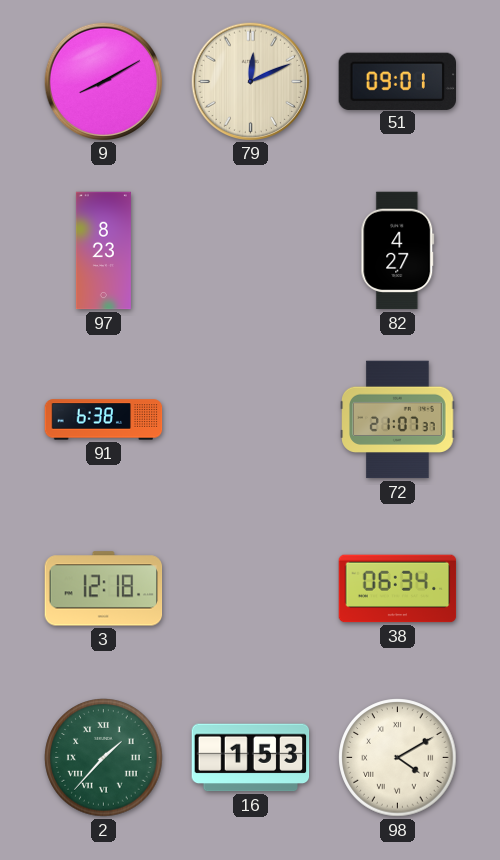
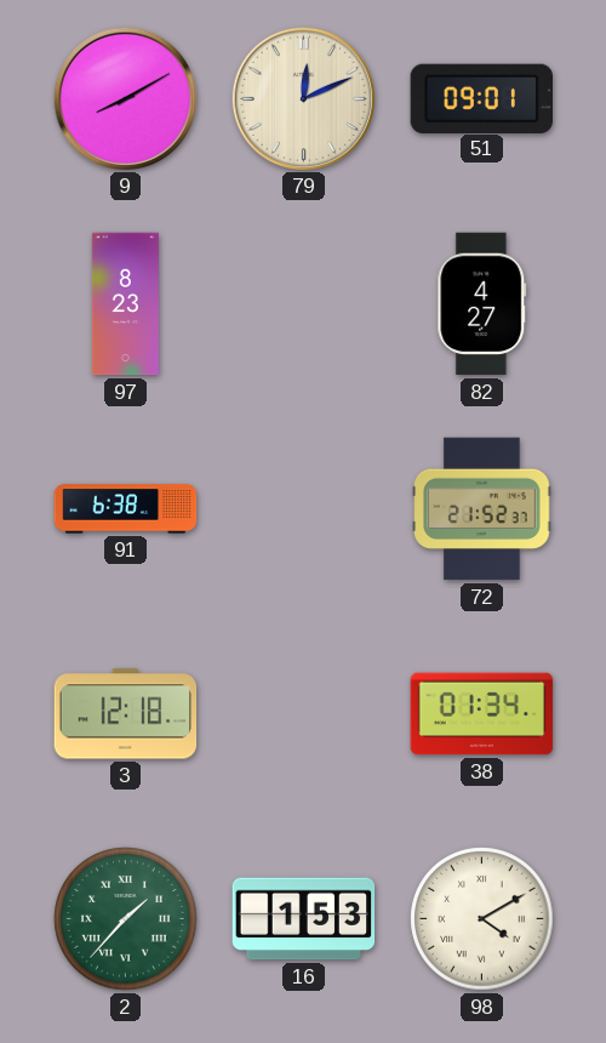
72: 21:07 -> 21:52
38: 06:34 -> 01:34
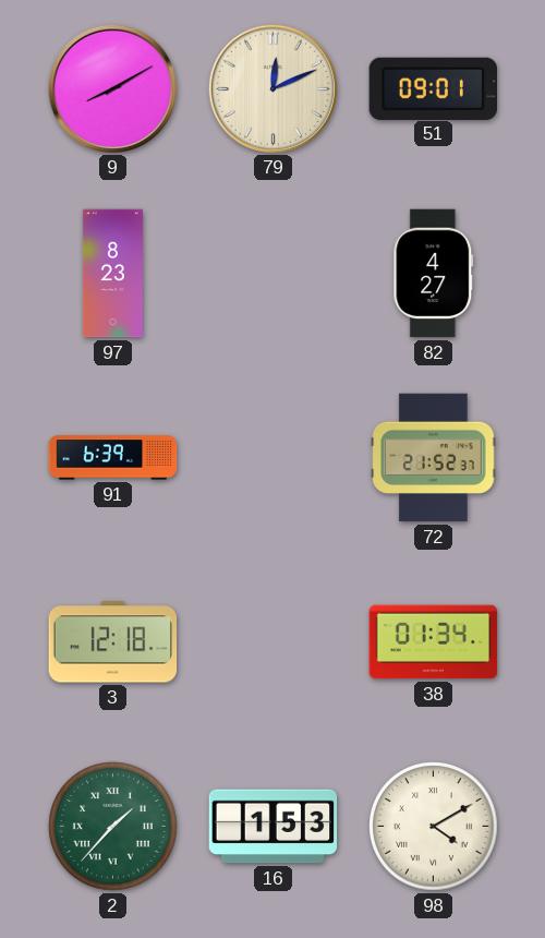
91: 6:38 -> 6:39
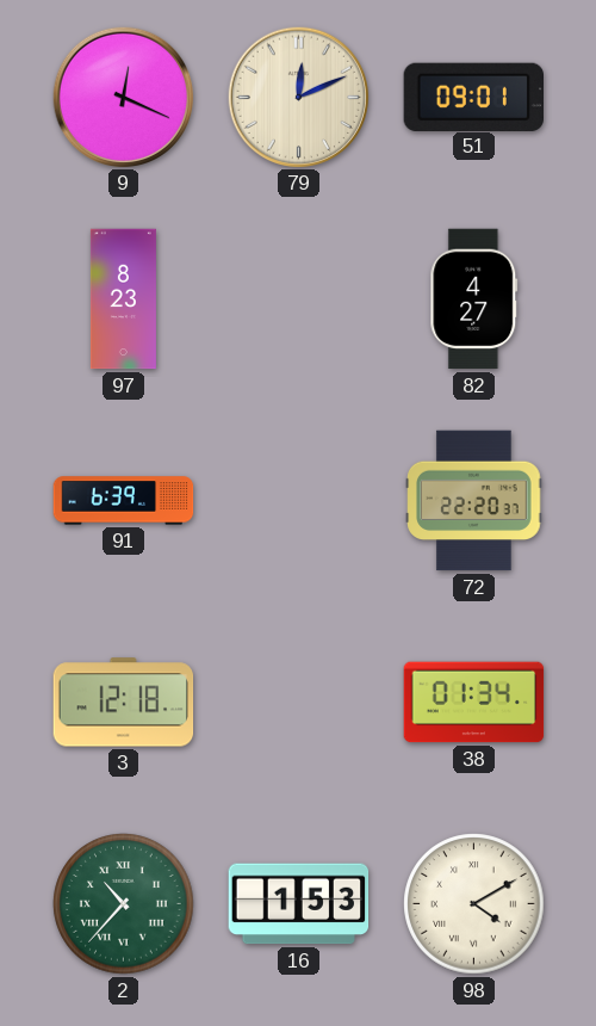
9: 8:10 -> 12:19
72: 21:52 -> 22:20
2: 1:37 -> 10:37
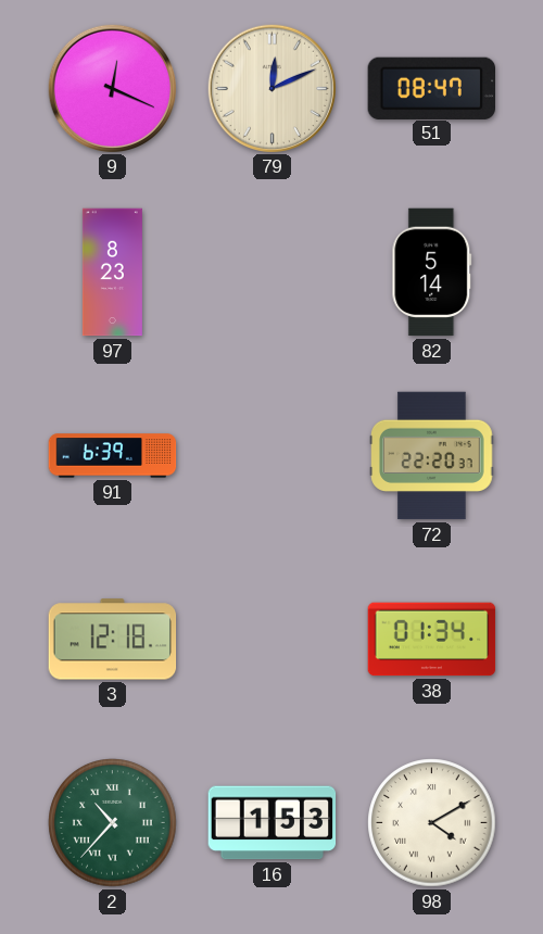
51: 09:01 -> 08:47
82: 4:27 -> 5:14
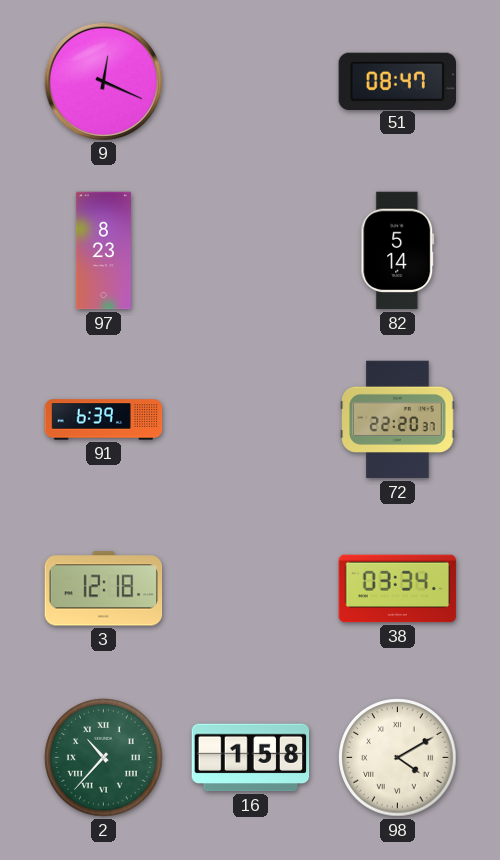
79: 12:11 -> none
38: 01:34 -> 03:34
16: 1:53 -> 1:58
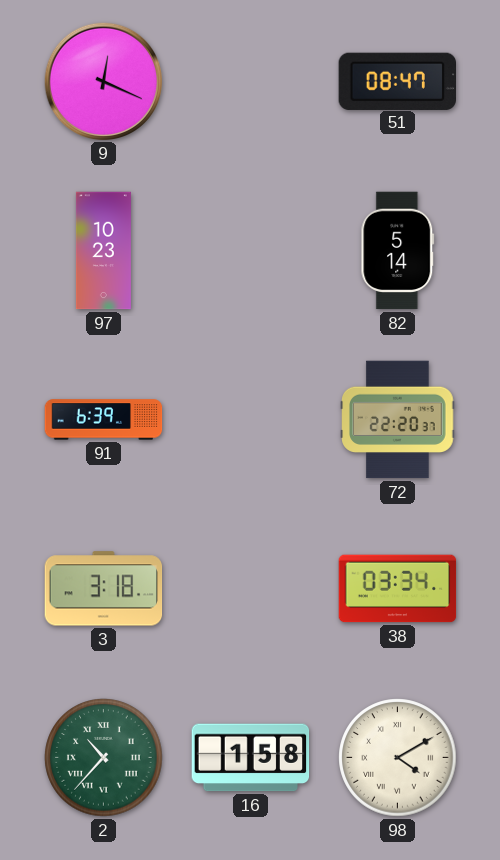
97: 8:23 -> 10:23
3: 12:18 -> 3:18
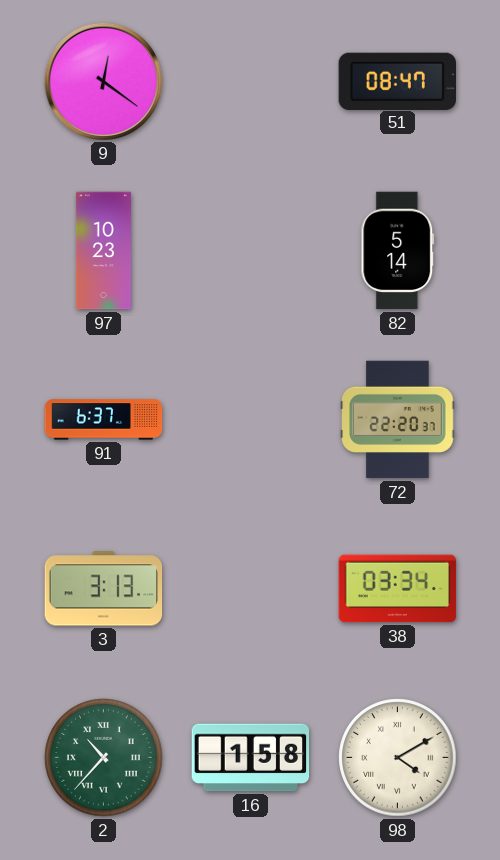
9: 12:19 -> 12:21
91: 6:39 -> 6:37
3: 3:18 -> 3:13
